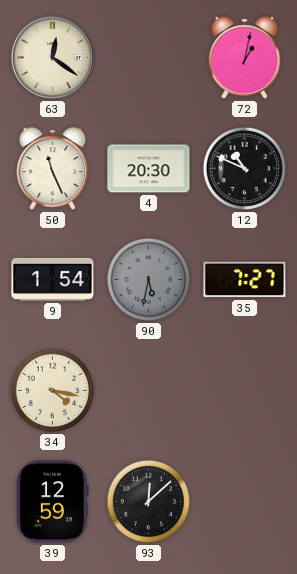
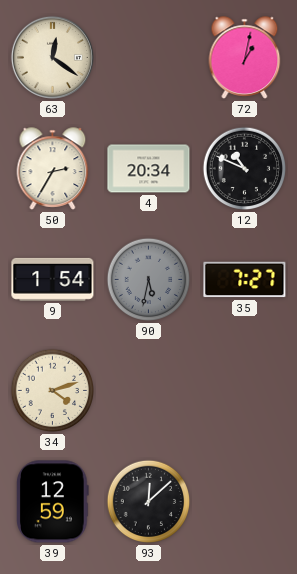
50: 11:26 -> 2:35
4: 20:30 -> 20:34
34: 4:17 -> 4:12
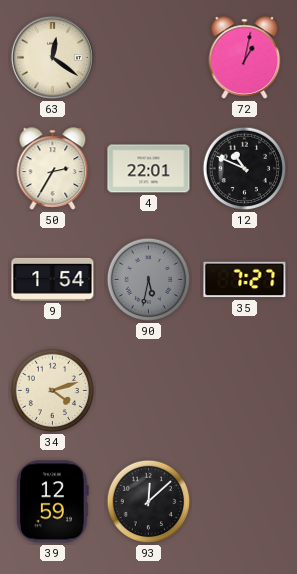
4: 20:34 -> 22:01
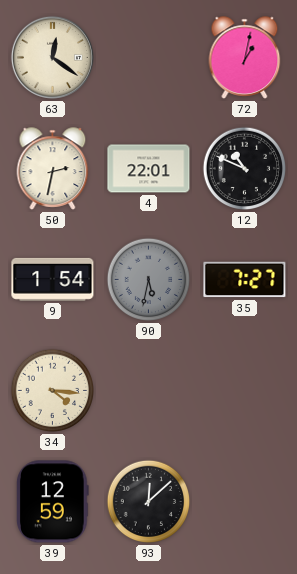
50: 2:35 -> 2:32
34: 4:12 -> 4:16
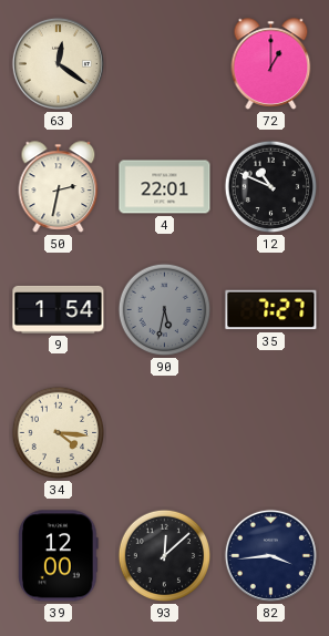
72: 1:02 -> 1:00
39: 12:59 -> 12:00
82: none -> 3:44
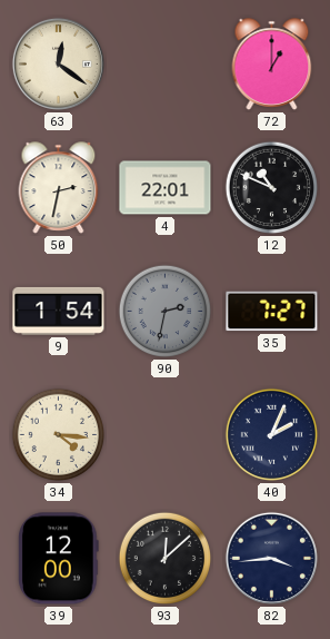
90: 5:32 -> 2:32
40: none -> 2:04
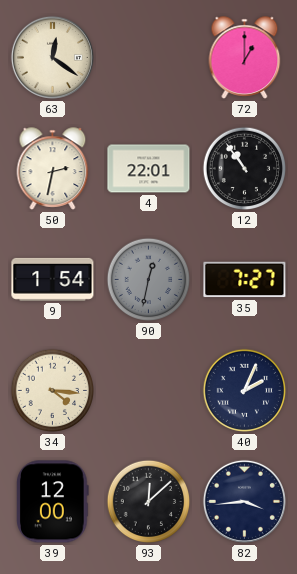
12: 10:49 -> 10:54
90: 2:32 -> 12:32
